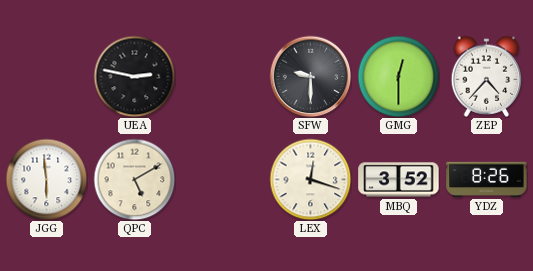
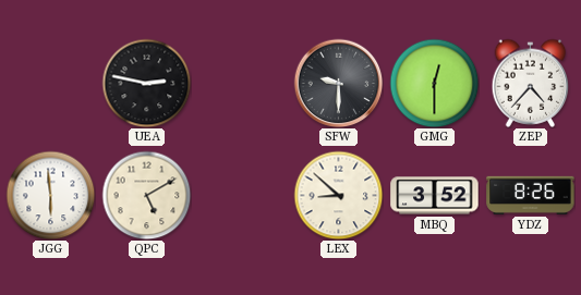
LEX: 12:18 -> 8:52
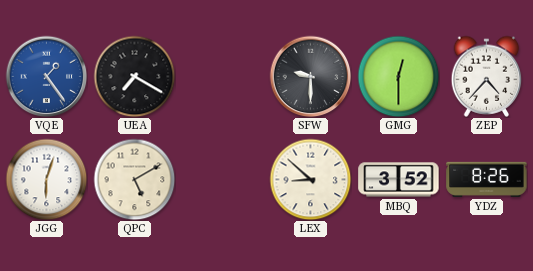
VQE: none -> 1:24
UEA: 2:47 -> 7:20
JGG: 5:59 -> 6:03
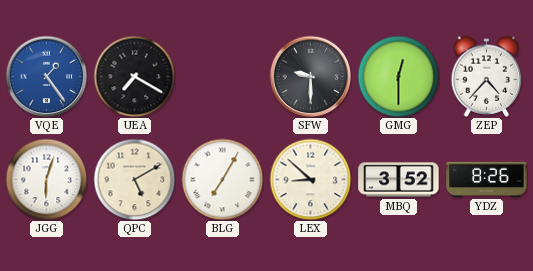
BLG: none -> 7:05
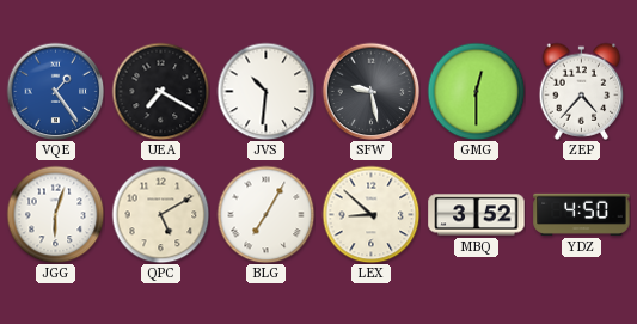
JVS: none -> 10:31
SFW: 9:30 -> 9:28
YDZ: 8:26 -> 4:50
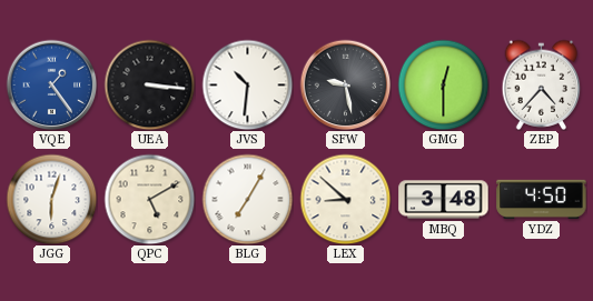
UEA: 7:20 -> 3:16
MBQ: 3:52 -> 3:48
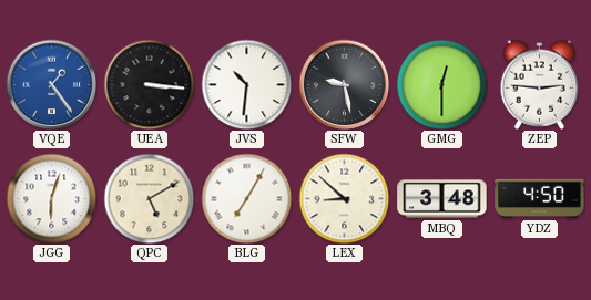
ZEP: 4:37 -> 2:46
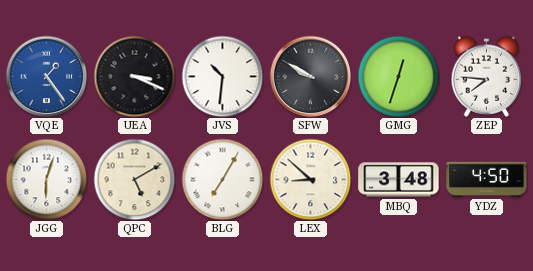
UEA: 3:16 -> 3:19
SFW: 9:28 -> 9:50
GMG: 12:30 -> 12:33
ZEP: 2:46 -> 7:46
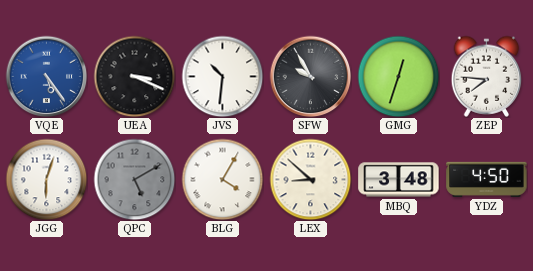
VQE: 1:24 -> 5:24
SFW: 9:50 -> 9:55
QPC dial: cream -> grey
BLG: 7:05 -> 4:05
